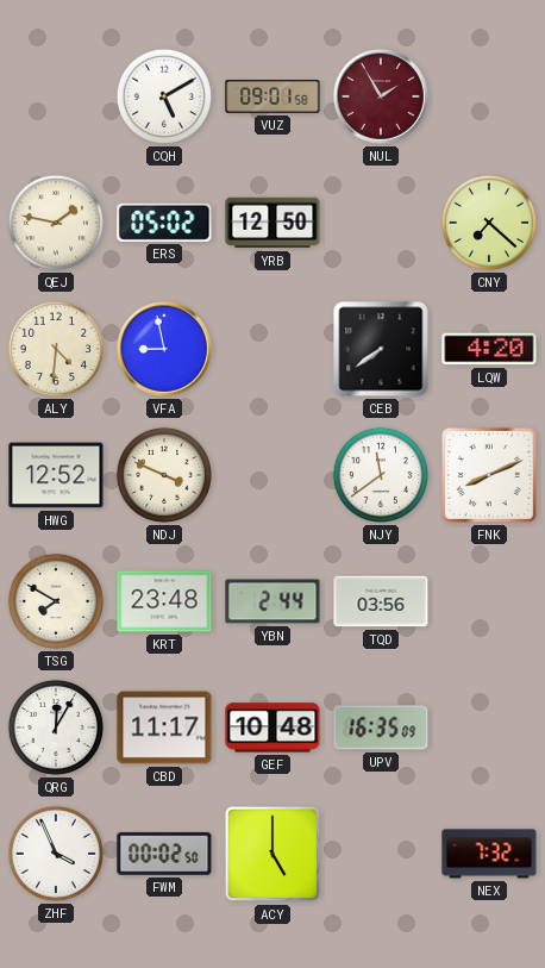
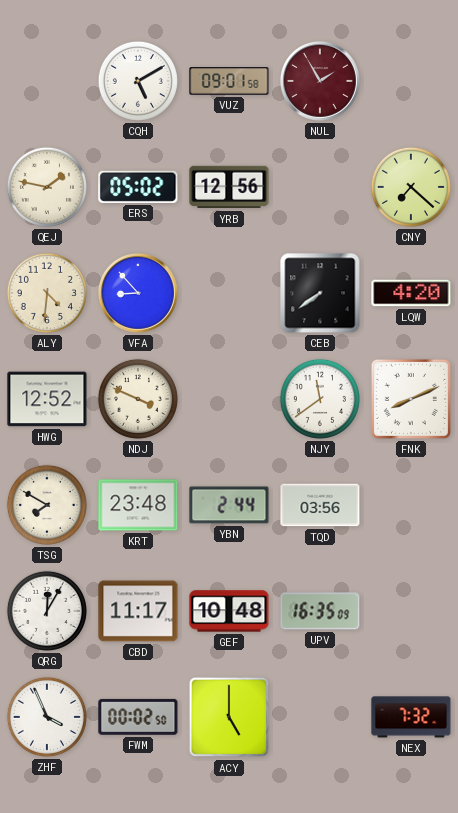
YRB: 12:50 -> 12:56
VFA: 8:58 -> 8:53
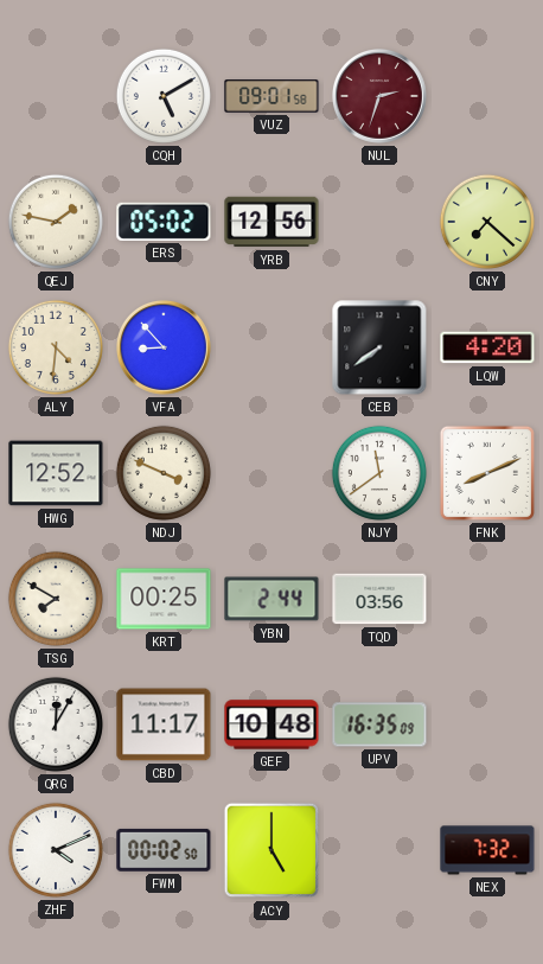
NUL: 1:55 -> 2:33
KRT: 23:48 -> 00:25
ZHF: 3:56 -> 4:11
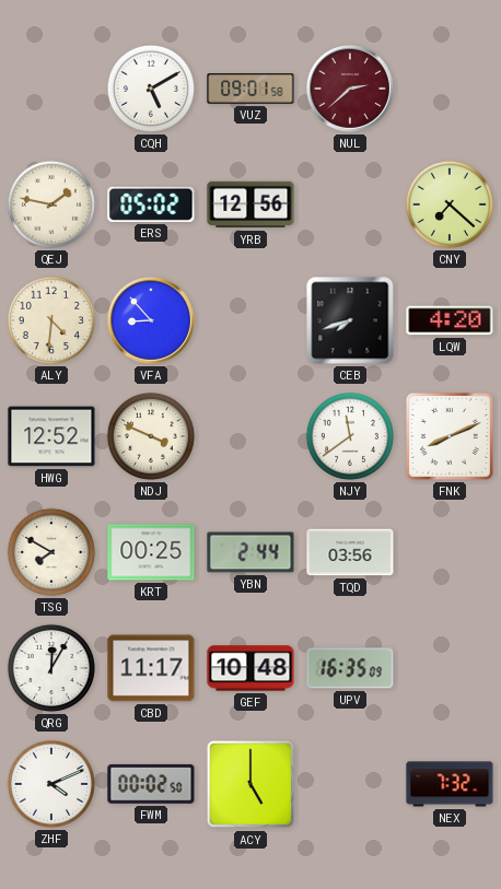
NUL: 2:33 -> 2:38
CEB: 7:39 -> 7:42
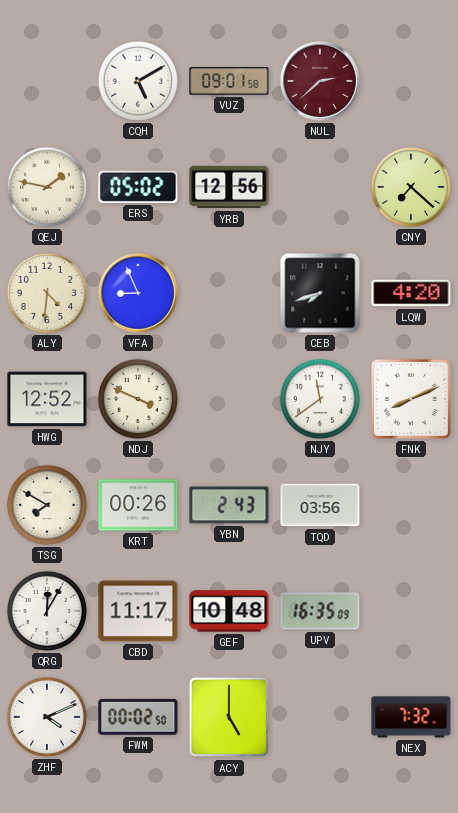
VFA: 8:53 -> 8:56
KRT: 00:25 -> 00:26
YBN: 2:44 -> 2:43
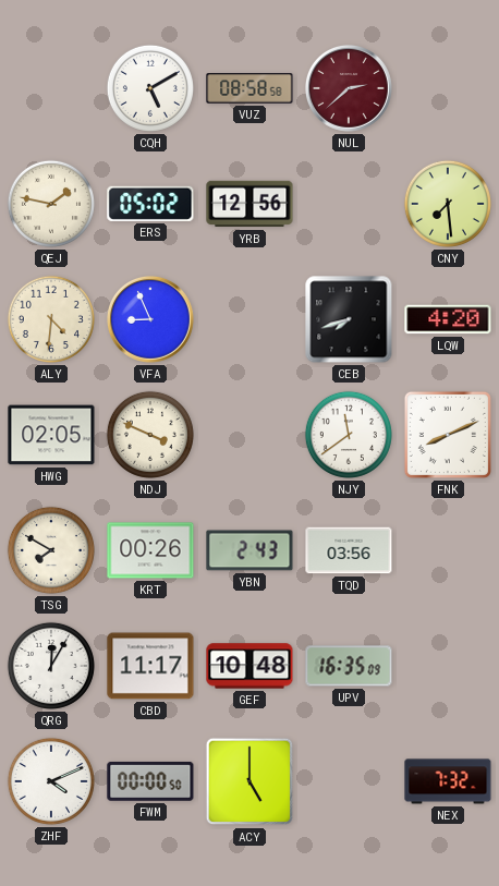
VUZ: 09:01 -> 08:58
CNY: 7:22 -> 7:29
HWG: 12:52 -> 02:05
FWM: 00:02 -> 00:00
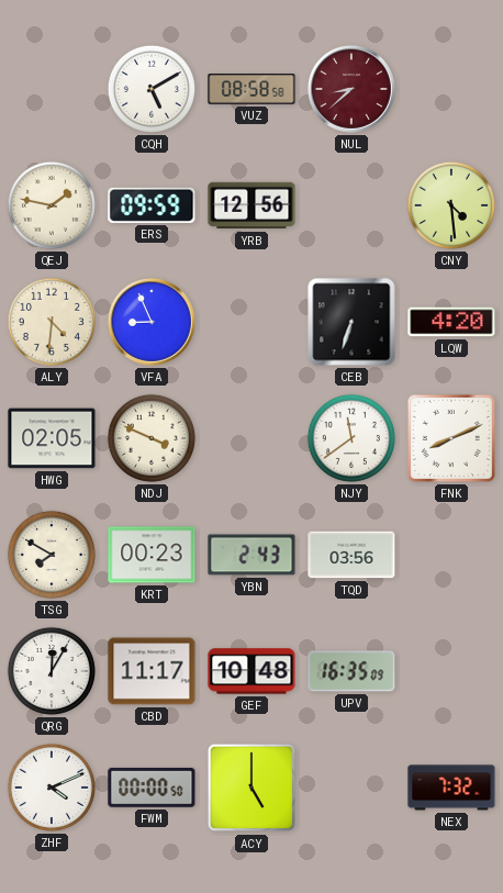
NUL: 2:38 -> 8:38
ERS: 05:02 -> 09:59
CNY: 7:29 -> 4:29
CEB: 7:42 -> 6:33
KRT: 00:26 -> 00:23
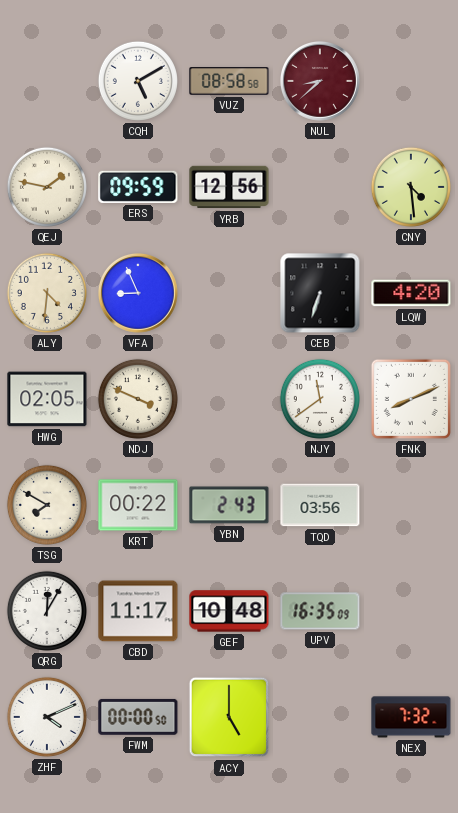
KRT: 00:23 -> 00:22
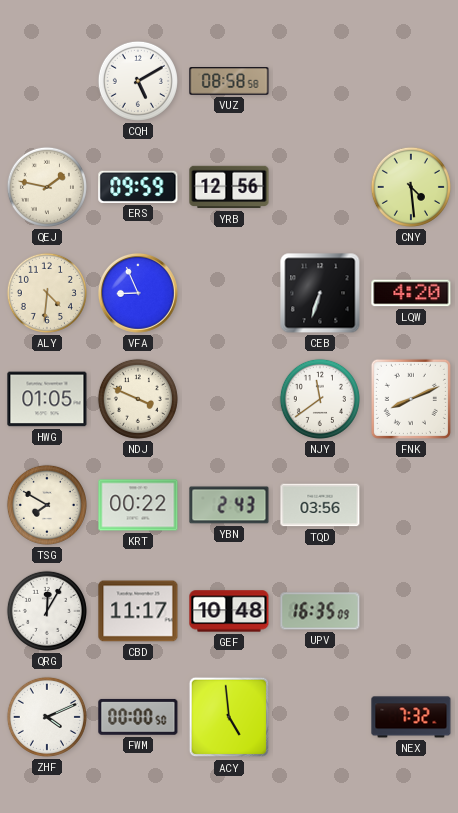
NUL: 8:38 -> none
HWG: 02:05 -> 01:05
ACY: 5:00 -> 4:59
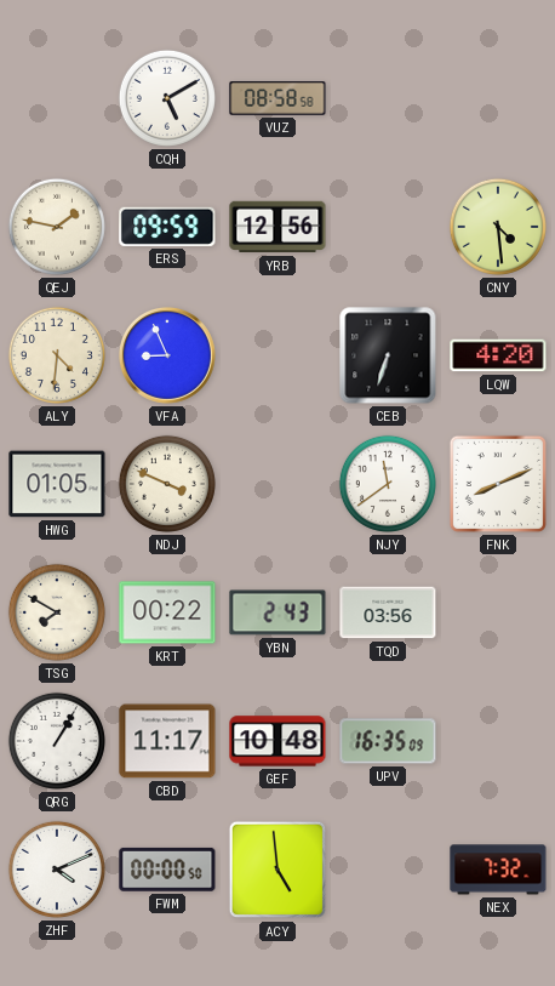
QRG: 12:05 -> 1:05
